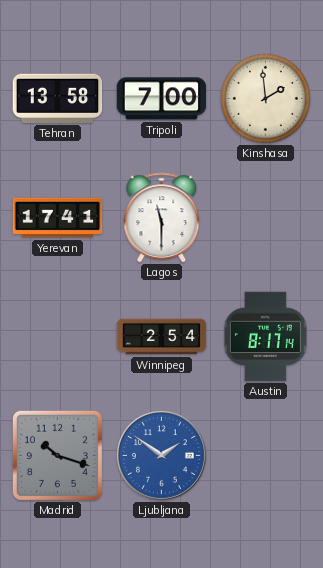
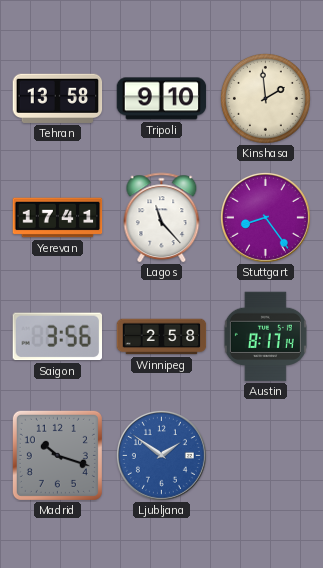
Tripoli: 7:00 -> 9:10
Lagos: 11:30 -> 11:23
Stuttgart: none -> 8:24
Saigon: none -> 3:56
Winnipeg: 2:54 -> 2:58
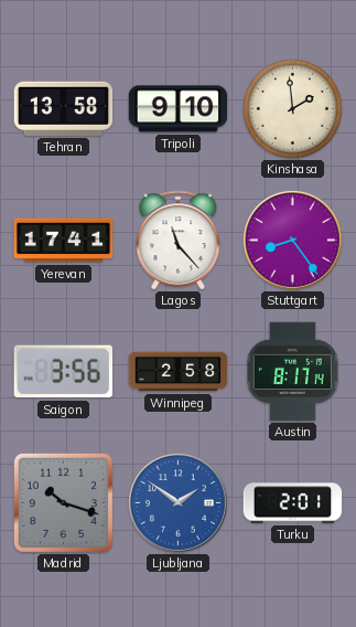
Turku: none -> 2:01
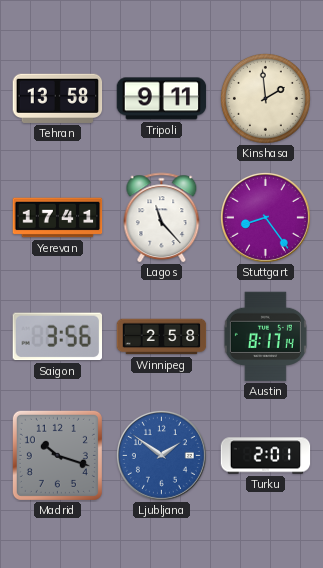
Tripoli: 9:10 -> 9:11
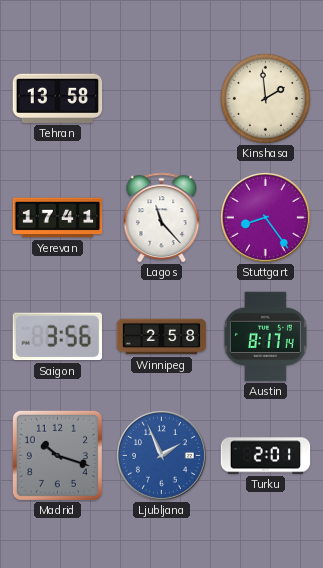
Tripoli: 9:11 -> none
Ljubljana: 1:51 -> 1:56
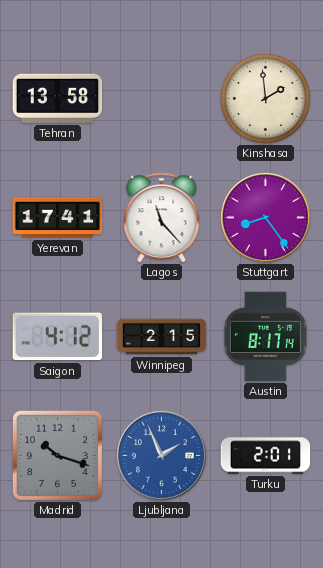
Saigon: 3:56 -> 4:12
Winnipeg: 2:58 -> 2:15
